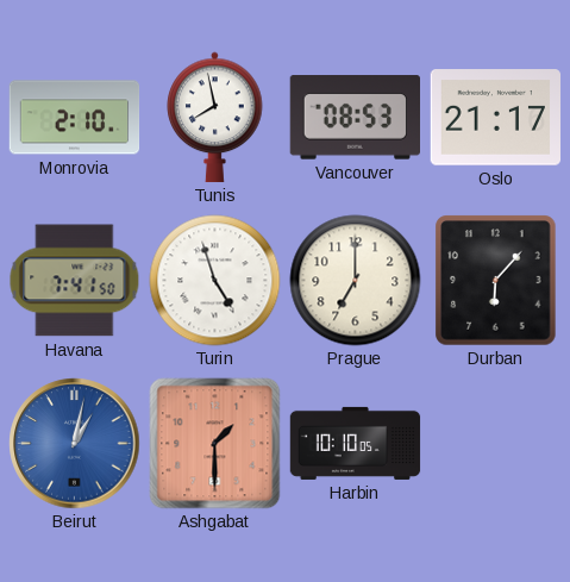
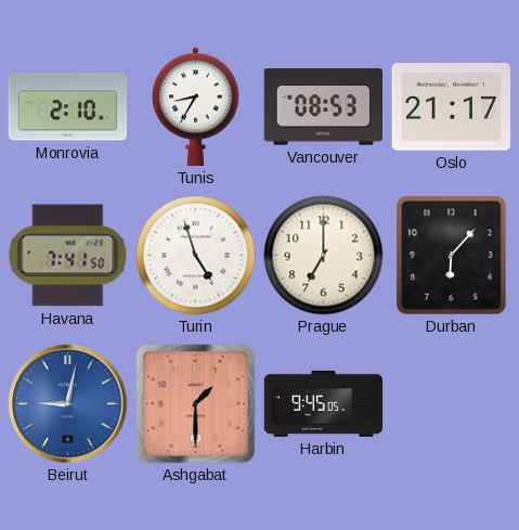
Tunis: 7:58 -> 8:35
Beirut: 1:02 -> 9:02
Harbin: 10:10 -> 9:45
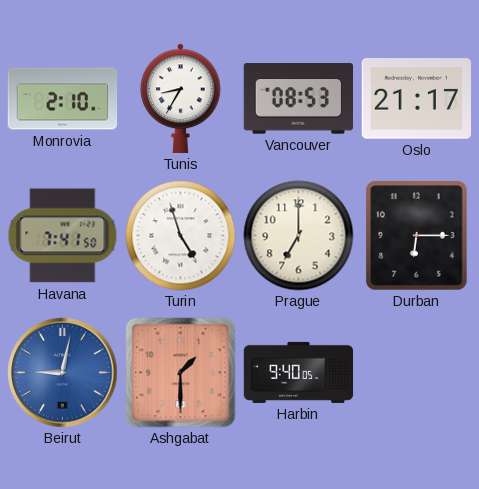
Durban: 6:07 -> 6:15
Harbin: 9:45 -> 9:40
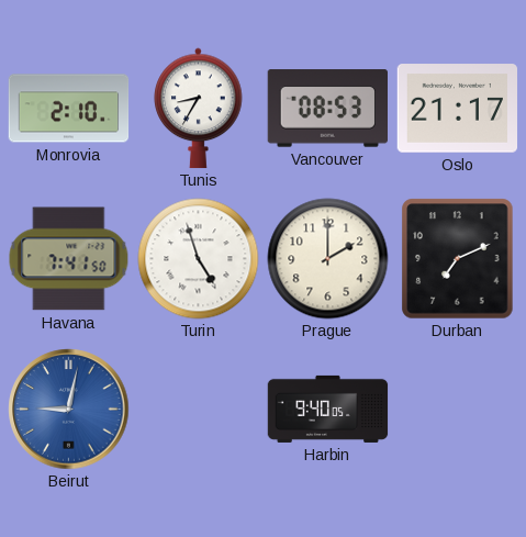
Prague: 7:00 -> 2:00
Durban: 6:15 -> 7:11
Ashgabat: 1:30 -> none
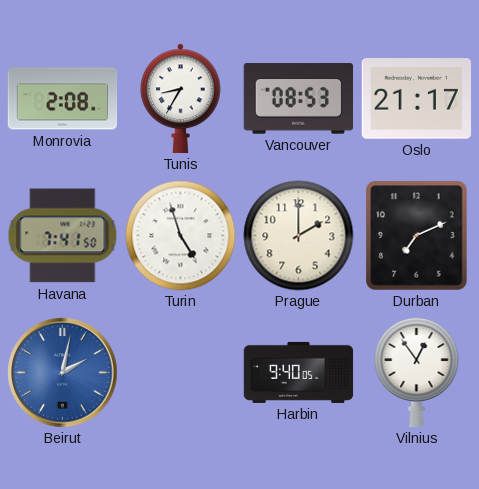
Monrovia: 2:10 -> 2:08
Beirut: 9:02 -> 2:02
Vilnius: none -> 12:54
